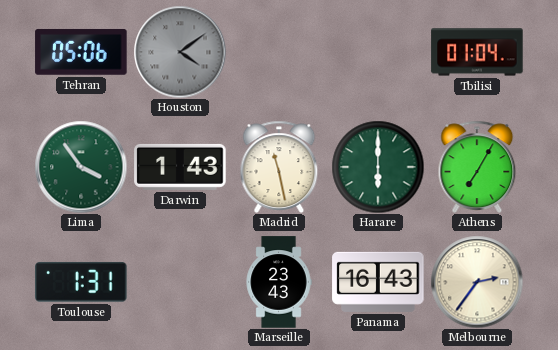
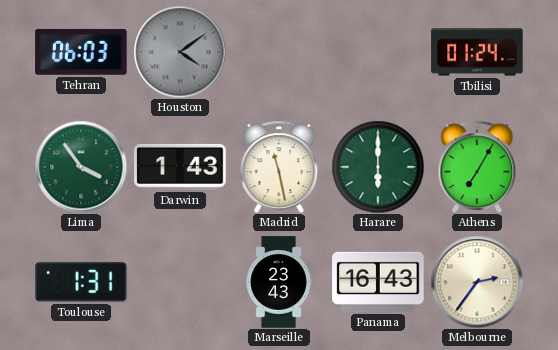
Tehran: 05:06 -> 06:03
Tbilisi: 01:04 -> 01:24
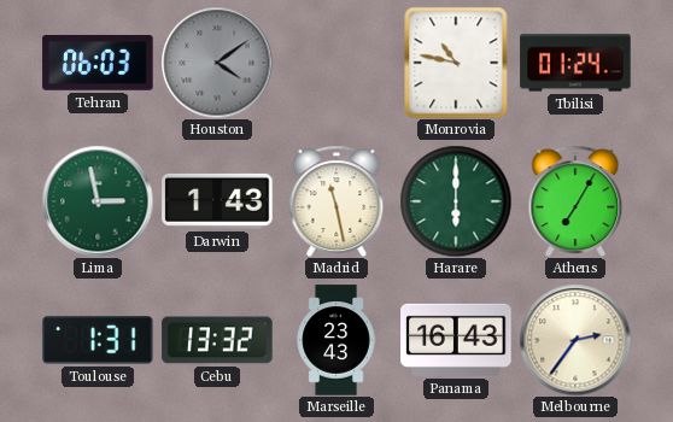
Monrovia: none -> 10:47
Lima: 3:54 -> 2:58
Cebu: none -> 13:32
